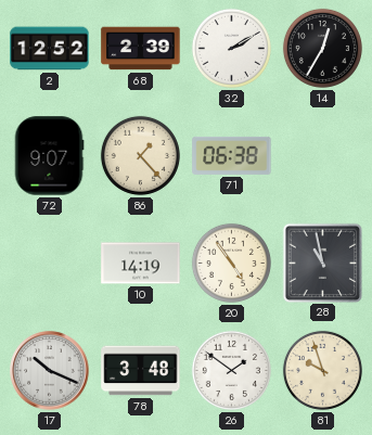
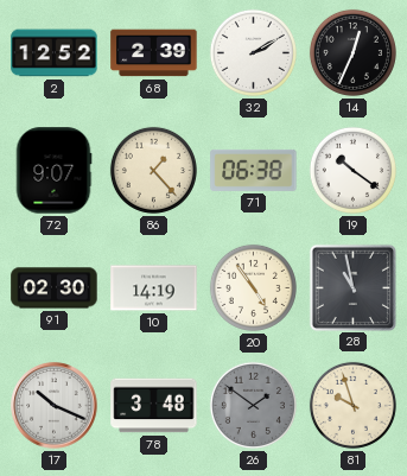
14: 12:35 -> 12:34
19: none -> 10:21
91: none -> 02:30
26 dial: white -> grey
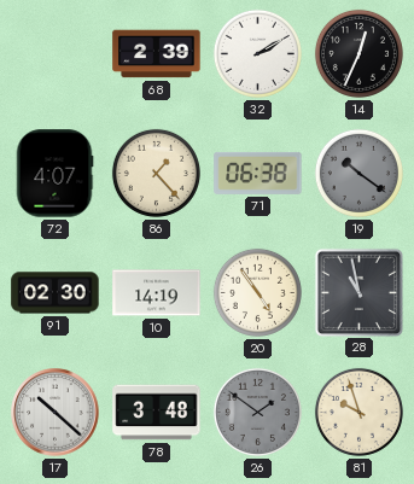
2: 12:52 -> none
72: 9:07 -> 4:07
19 dial: white -> grey
17: 10:19 -> 10:22
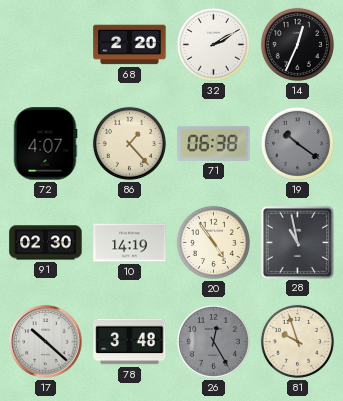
68: 2:39 -> 2:20
26: 1:51 -> 12:25
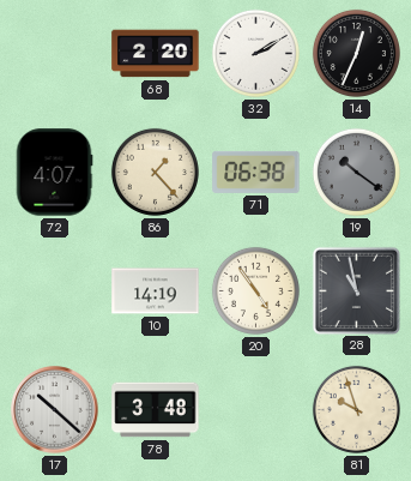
91: 02:30 -> none
26: 12:25 -> none
